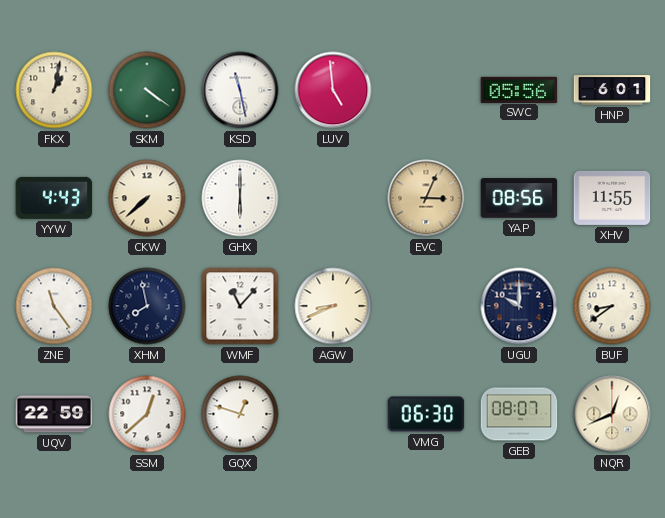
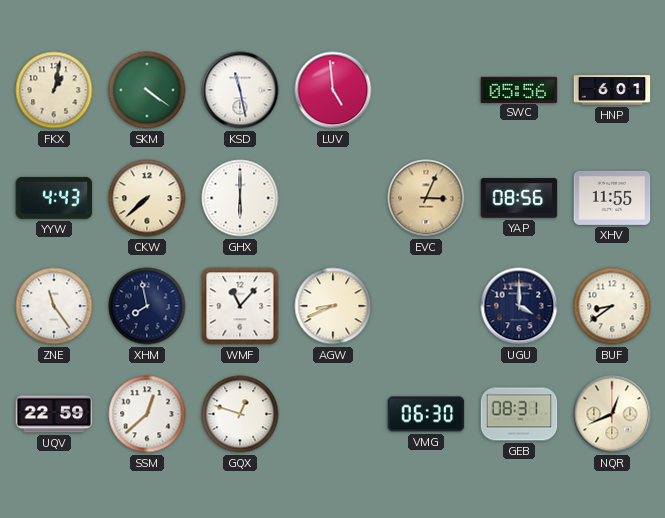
UGU: 10:00 -> 4:00
GEB: 08:07 -> 08:31
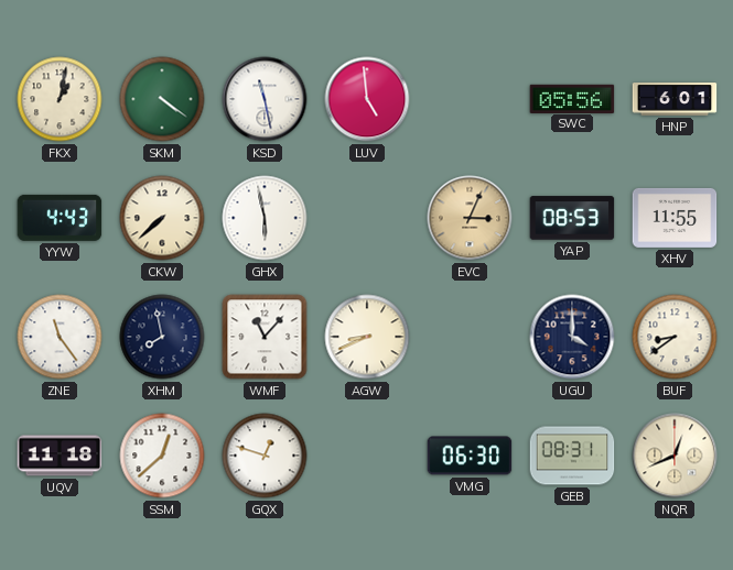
GHX: 6:00 -> 5:58
YAP: 08:56 -> 08:53
UQV: 22:59 -> 11:18
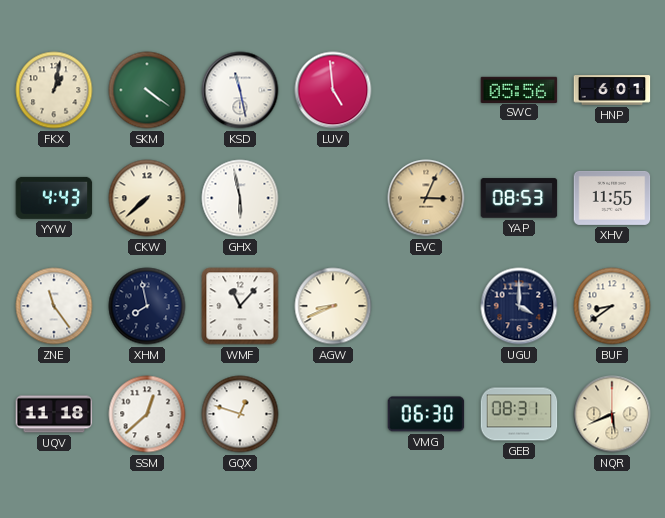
NQR: 12:41 -> 5:41
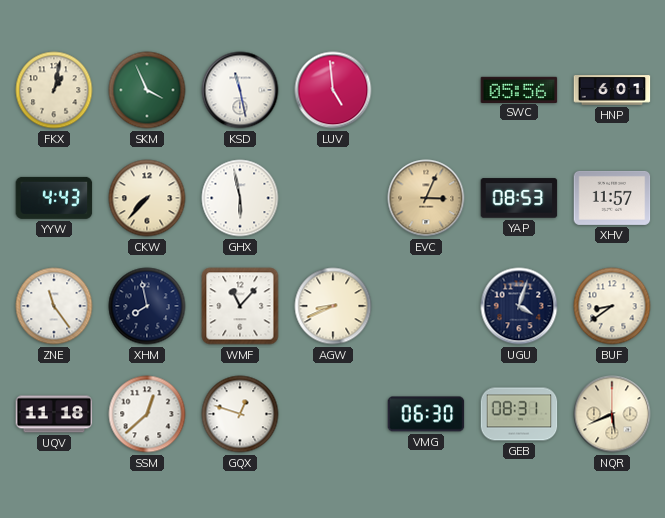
SKM: 4:21 -> 3:56
CKW: 7:38 -> 7:37
XHV: 11:55 -> 11:57
UGU: 4:00 -> 4:03
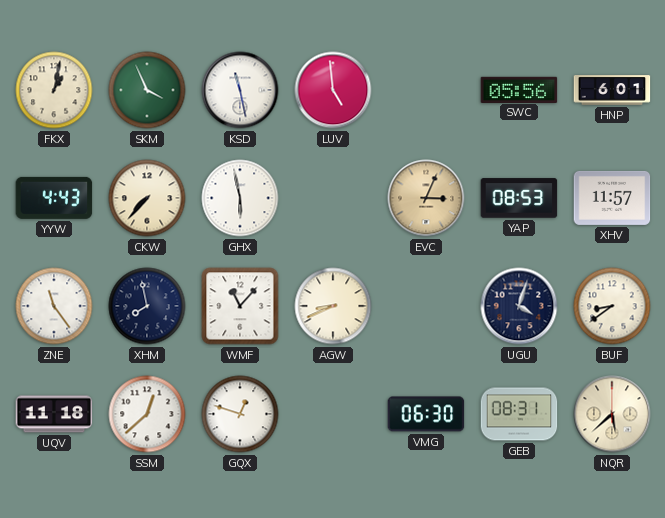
NQR: 5:41 -> 5:38
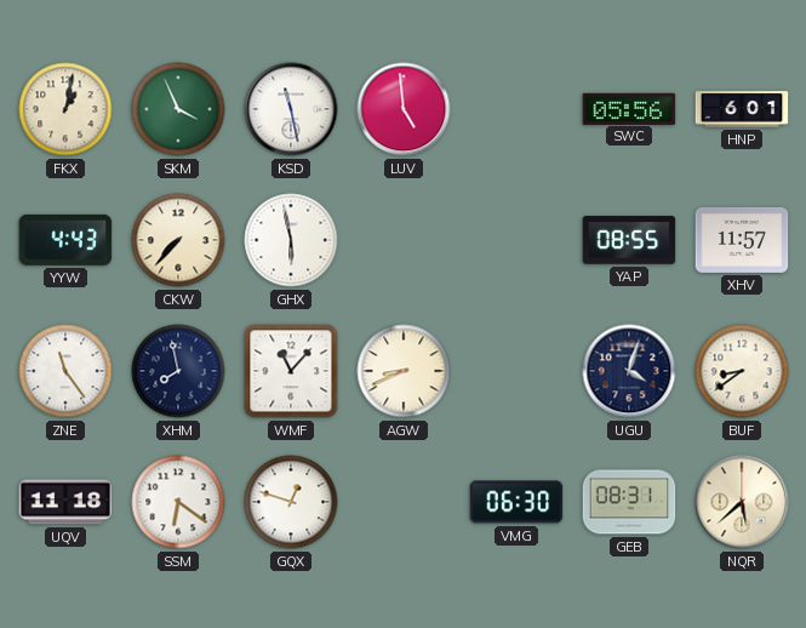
EVC: 3:04 -> none
YAP: 08:53 -> 08:55
SSM: 12:38 -> 6:21
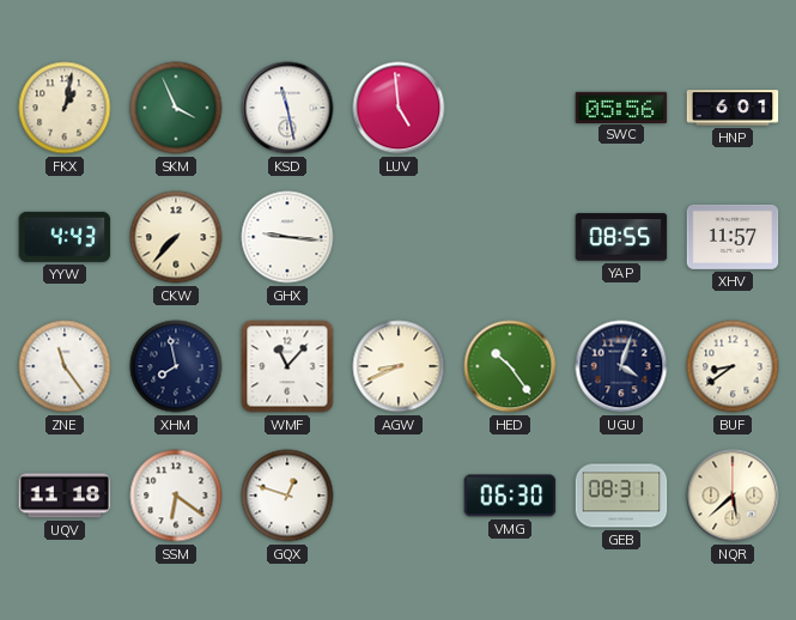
GHX: 5:58 -> 9:16
HED: none -> 10:24
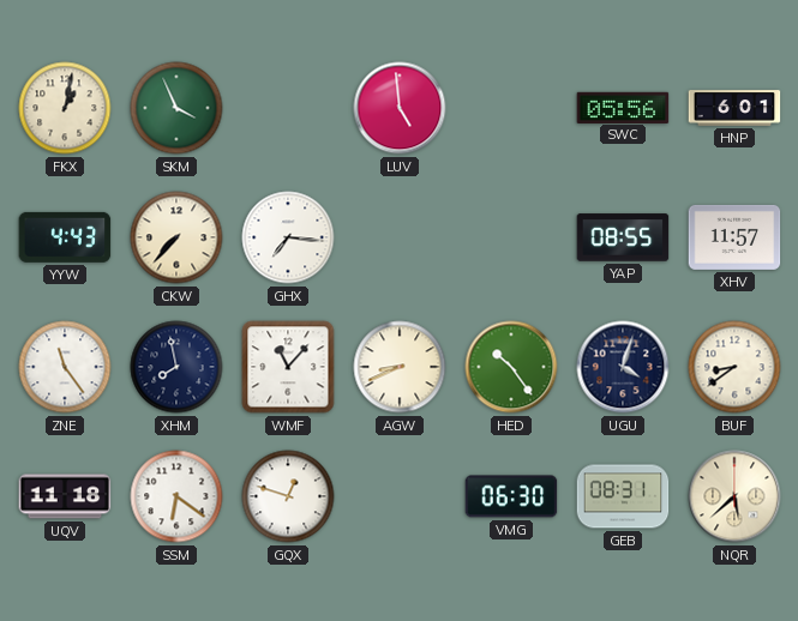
KSD: 11:28 -> none
GHX: 9:16 -> 7:16
